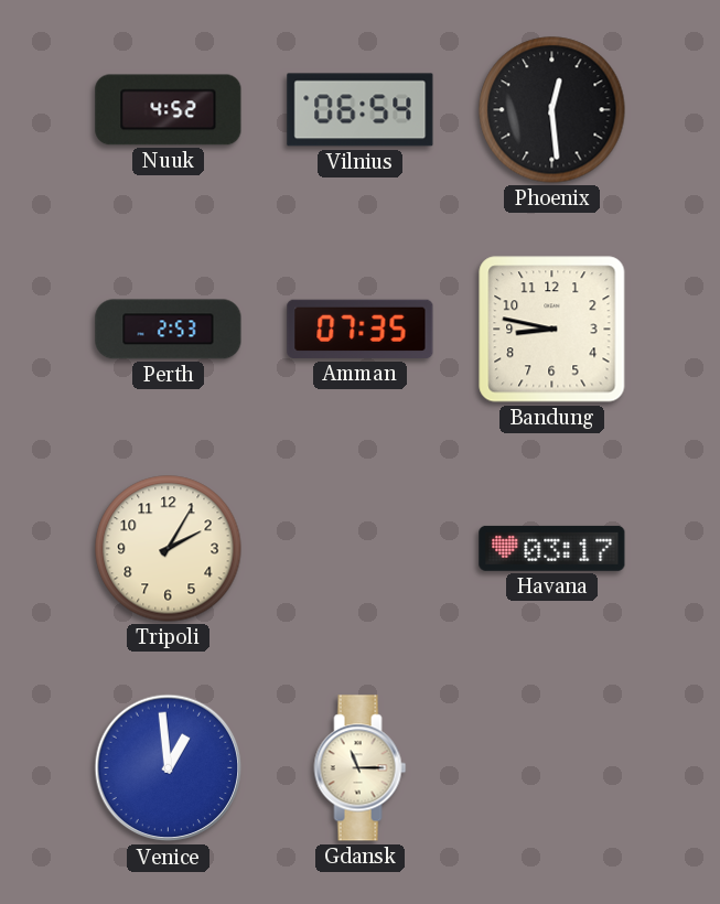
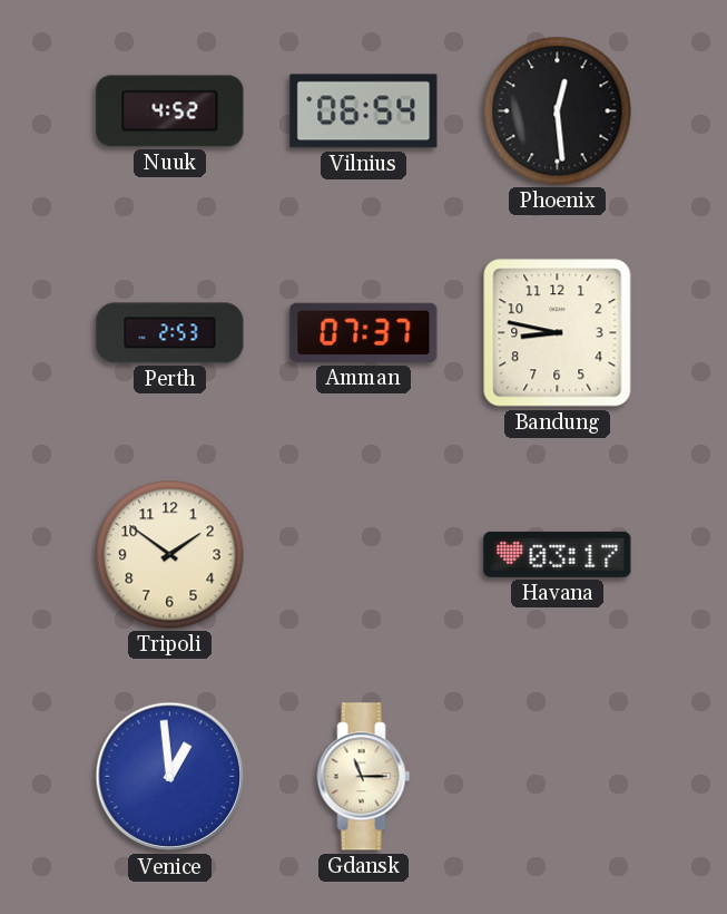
Amman: 07:35 -> 07:37
Tripoli: 2:05 -> 1:51
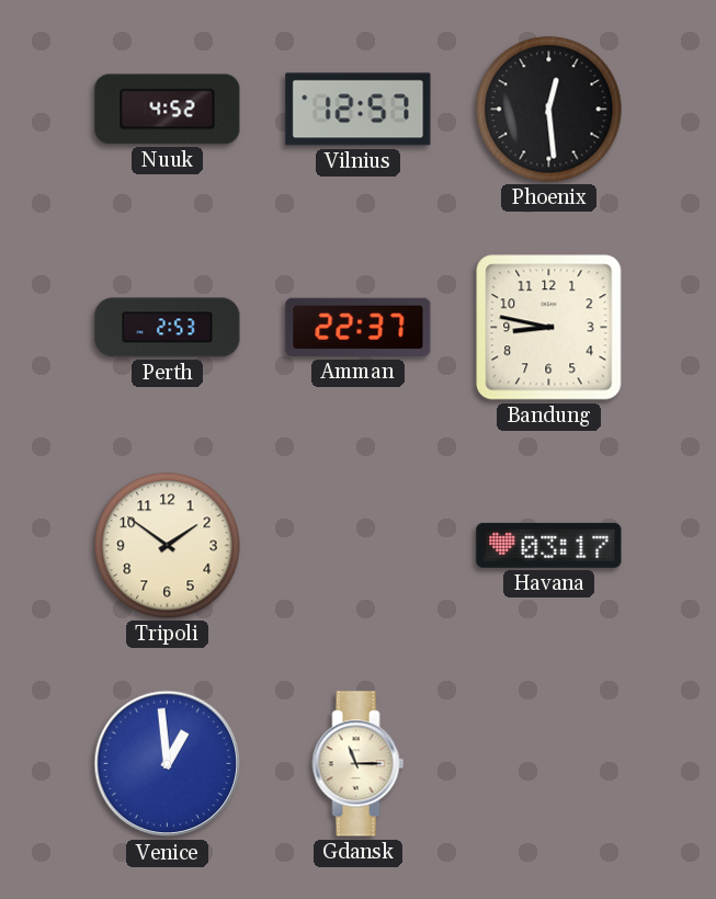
Vilnius: 06:54 -> 12:57
Amman: 07:37 -> 22:37
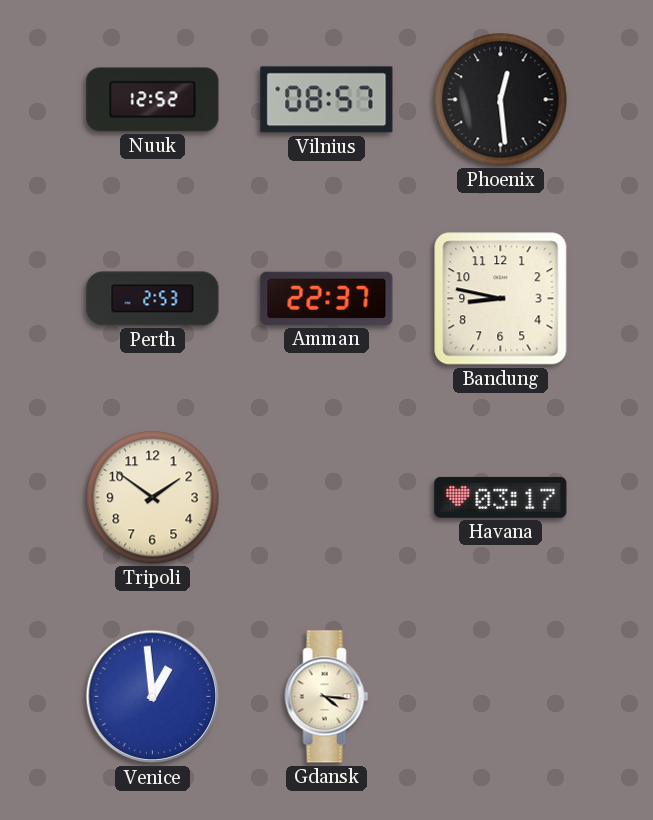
Nuuk: 4:52 -> 12:52
Vilnius: 12:57 -> 08:57
Gdansk: 11:15 -> 4:16
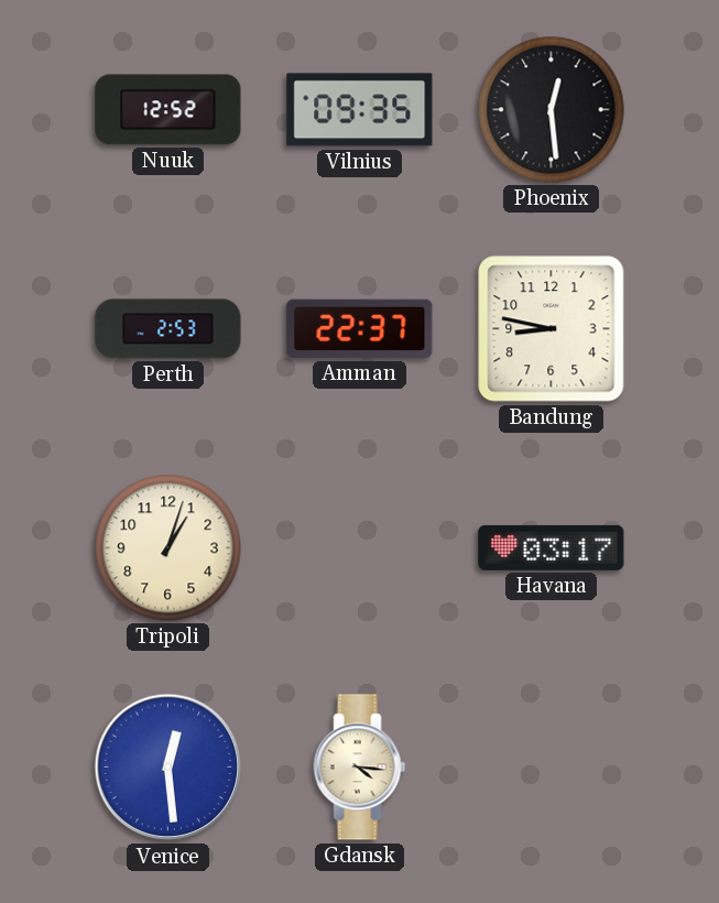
Vilnius: 08:57 -> 09:35
Tripoli: 1:51 -> 1:03
Venice: 12:59 -> 12:29
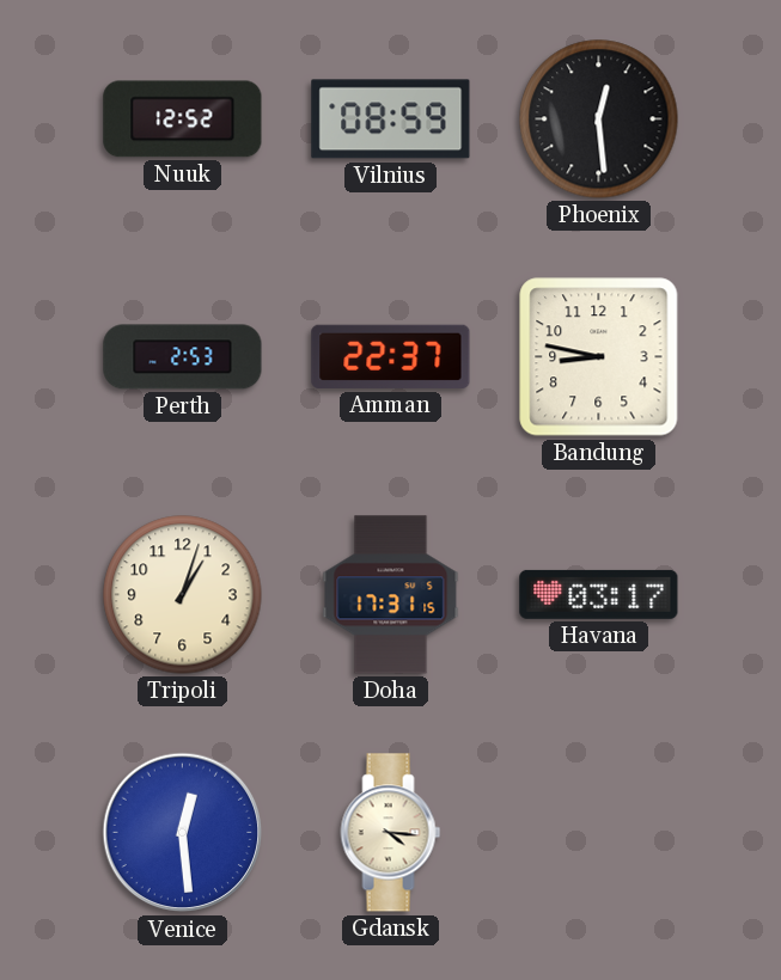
Vilnius: 09:35 -> 08:59
Doha: none -> 17:31
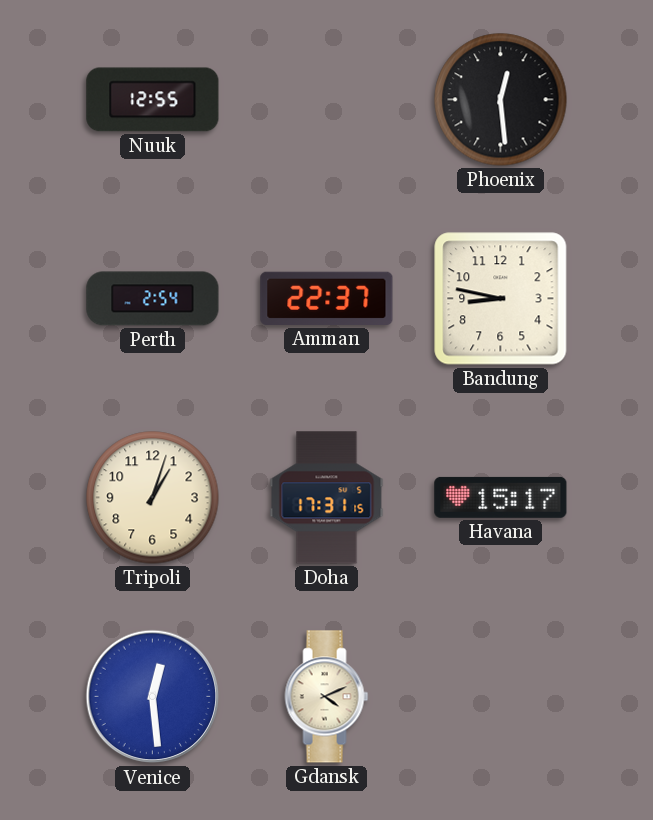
Nuuk: 12:52 -> 12:55
Vilnius: 08:59 -> none
Perth: 2:53 -> 2:54
Havana: 03:17 -> 15:17
Gdansk: 4:16 -> 4:11
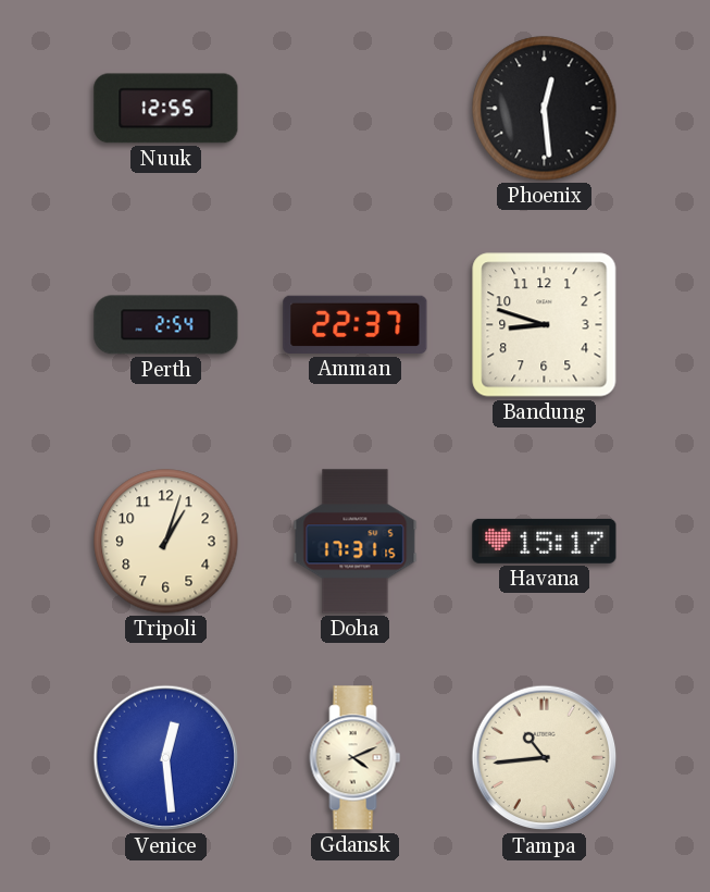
Bandung: 8:47 -> 8:48
Tampa: none -> 10:44
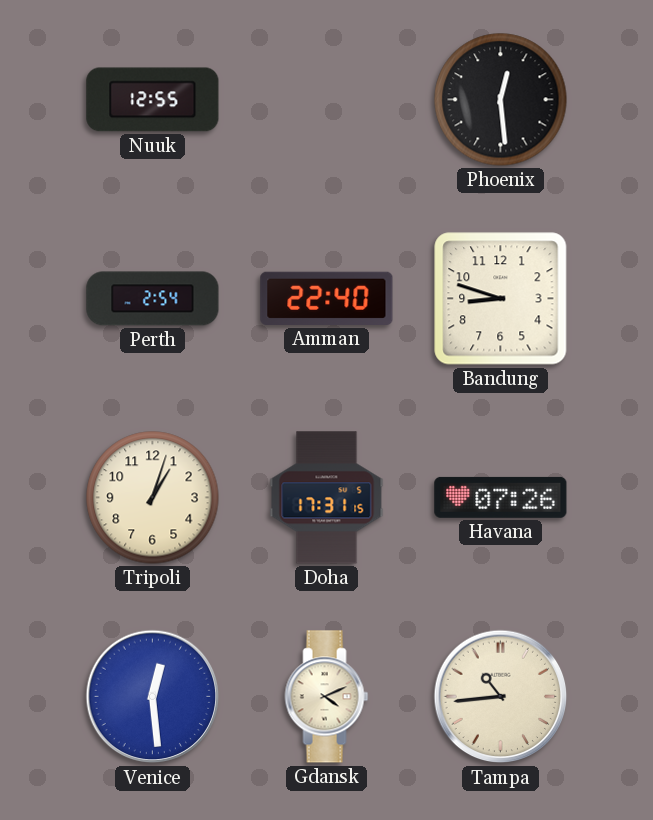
Amman: 22:37 -> 22:40
Havana: 15:17 -> 07:26
